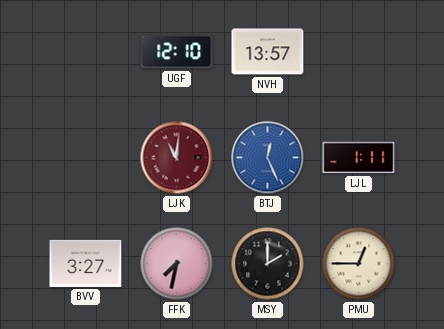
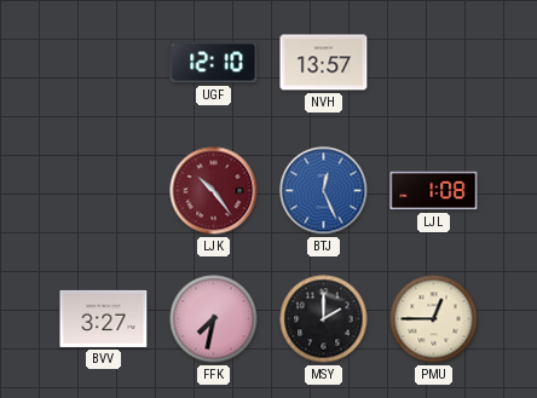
LJK: 11:01 -> 10:24
LJL: 1:11 -> 1:08
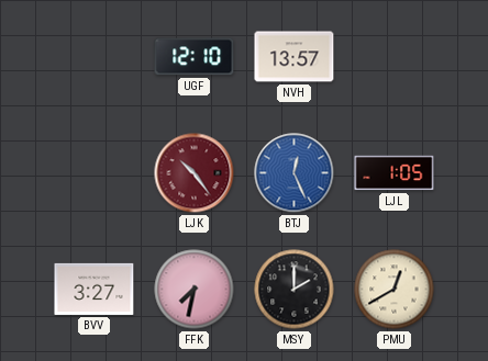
LJL: 1:08 -> 1:05
PMU: 12:45 -> 12:40
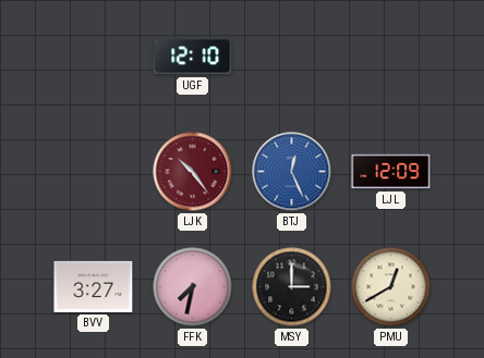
NVH: 13:57 -> none
LJL: 1:05 -> 12:09
MSY: 2:00 -> 3:00
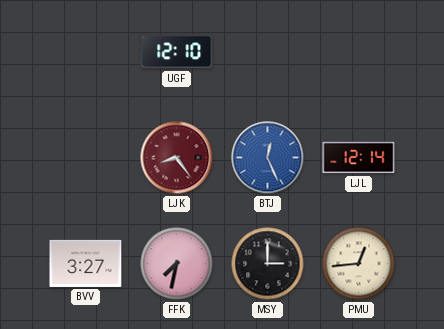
LJK: 10:24 -> 8:24
LJL: 12:09 -> 12:14
PMU: 12:40 -> 12:44
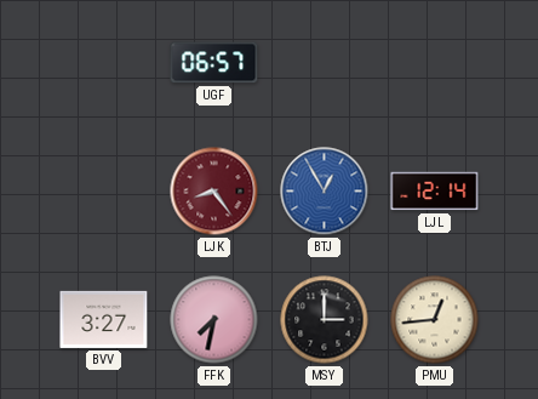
UGF: 12:10 -> 06:57
BTJ: 12:26 -> 12:55
